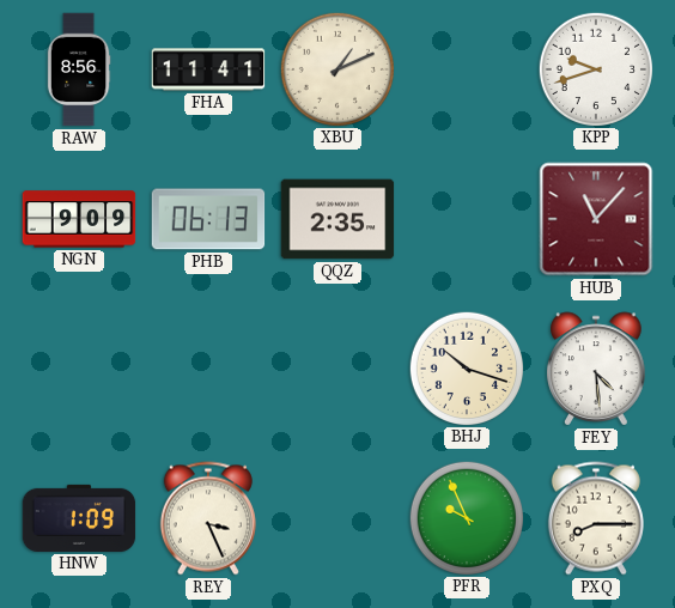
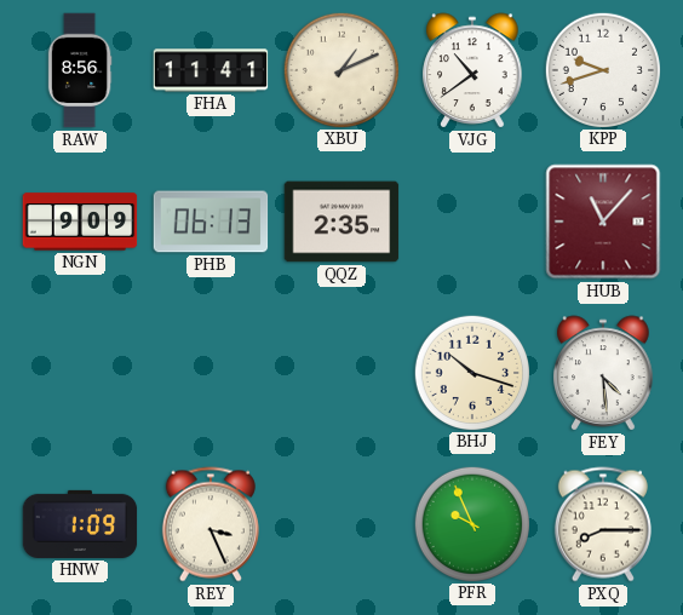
VJG: none -> 10:39
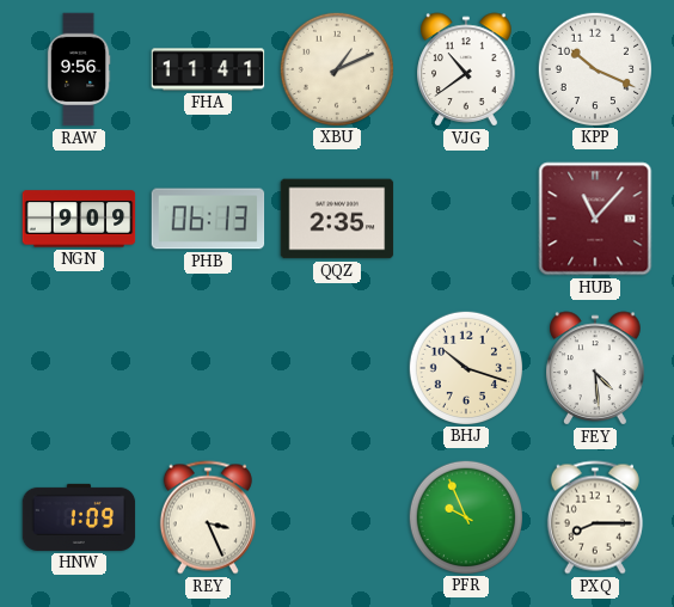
RAW: 8:56 -> 9:56
KPP: 9:42 -> 10:19
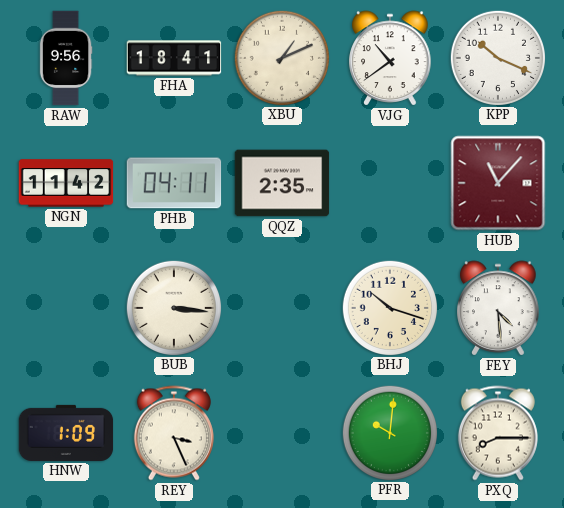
FHA: 11:41 -> 18:41
NGN: 9:09 -> 11:42
PHB: 06:13 -> 04:11
BUB: none -> 3:16
PFR: 9:56 -> 10:01
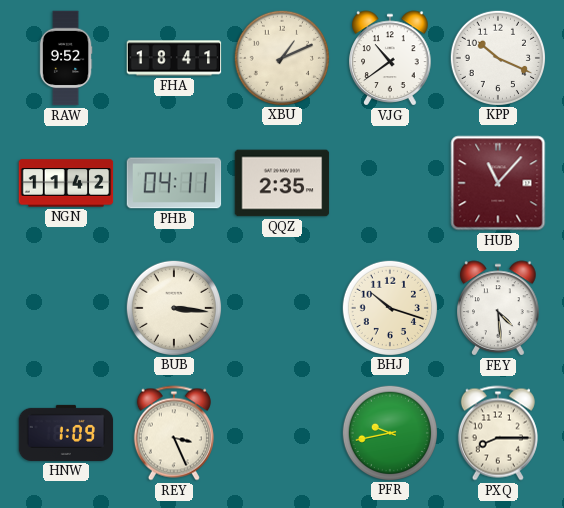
RAW: 9:56 -> 9:52
PFR: 10:01 -> 9:43
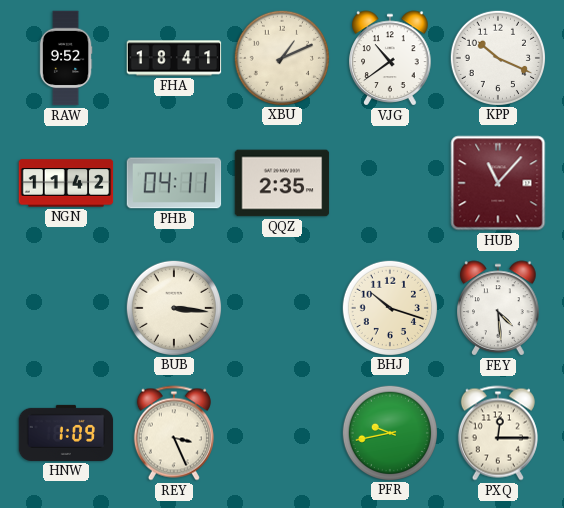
PXQ: 8:15 -> 12:15
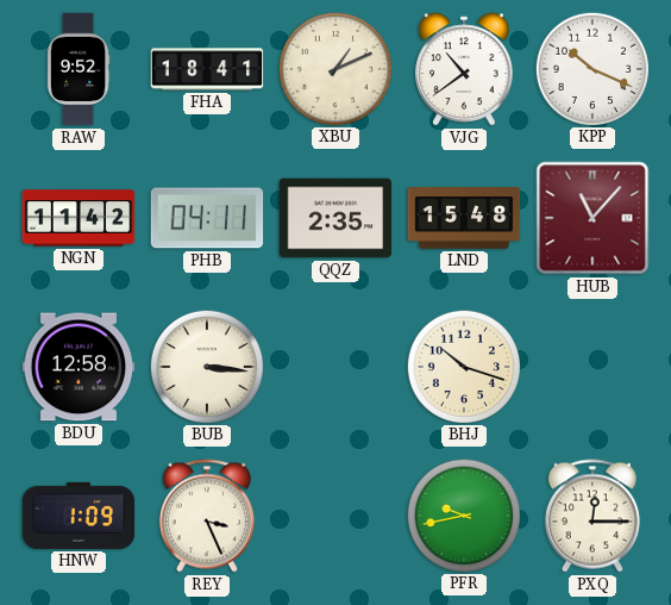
LND: none -> 15:48
BDU: none -> 12:58
FEY: 4:29 -> none
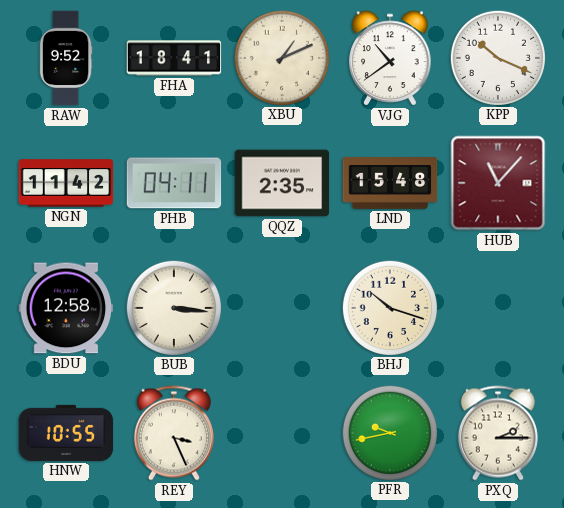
HNW: 1:09 -> 10:55
PXQ: 12:15 -> 2:15
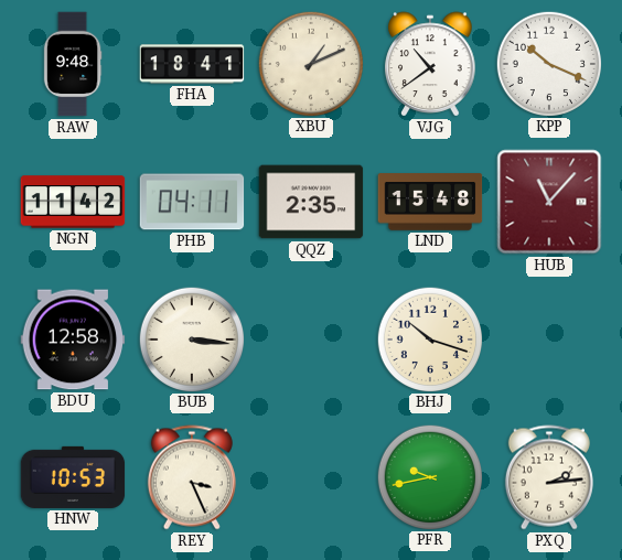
RAW: 9:52 -> 9:48
HNW: 10:55 -> 10:53
PXQ: 2:15 -> 2:14
